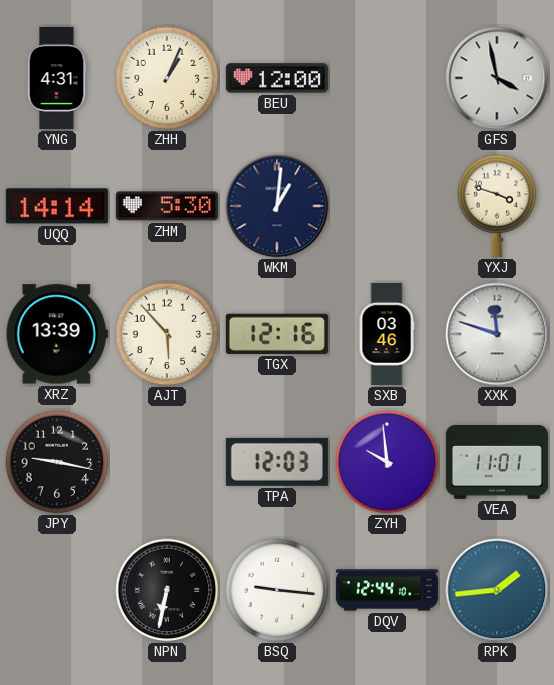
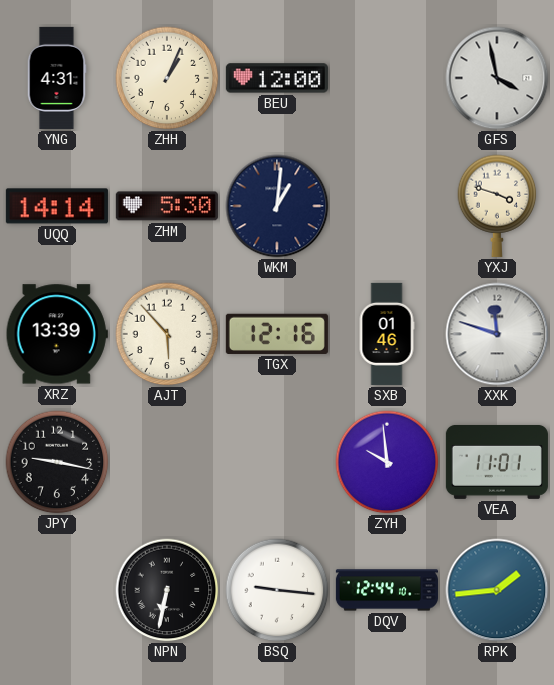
SXB: 03:46 -> 01:46
TPA: 12:03 -> none
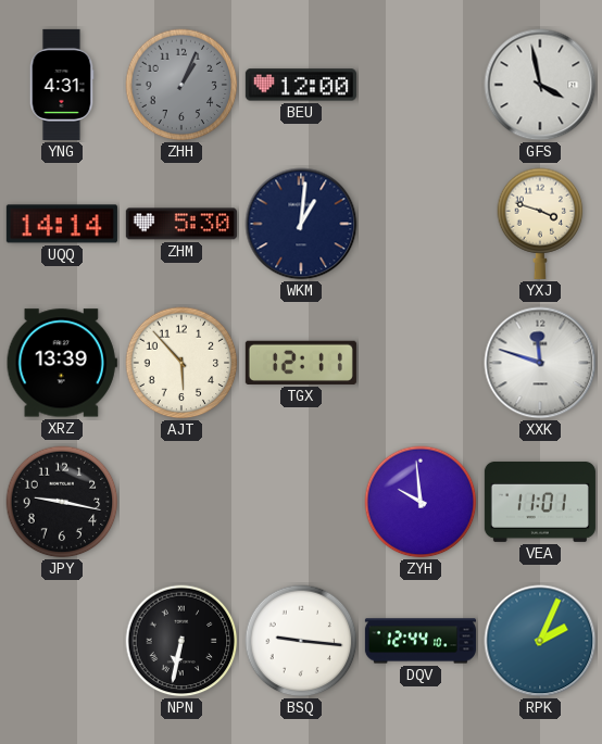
ZHH dial: cream -> grey
TGX: 12:16 -> 12:11
SXB: 01:46 -> none
RPK: 1:44 -> 2:04
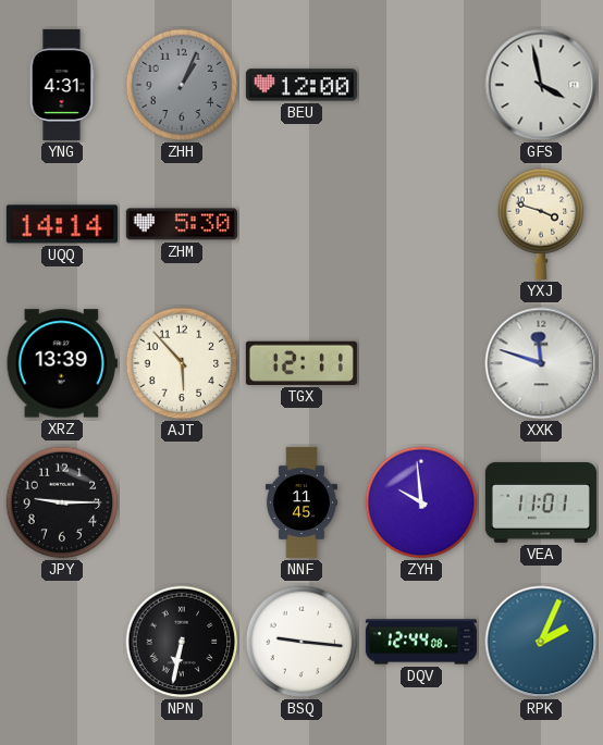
WKM: 1:01 -> none
JPY: 9:17 -> 9:15
NNF: none -> 11:45
DQV: 12:44:10 -> 12:44:08
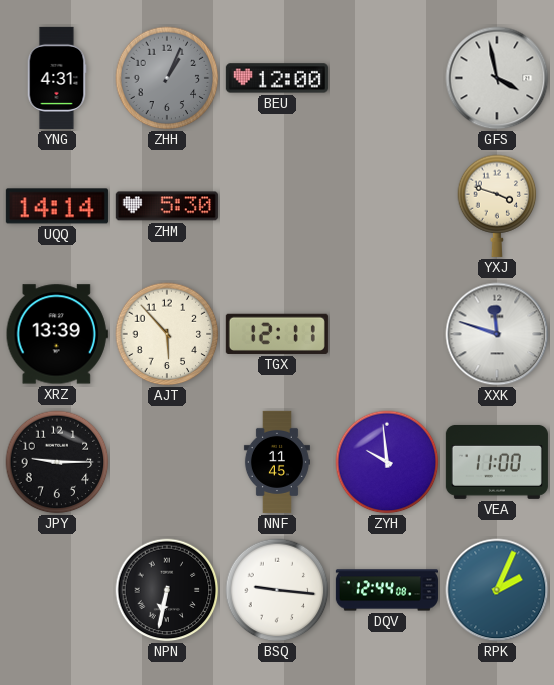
VEA: 11:01 -> 11:00
